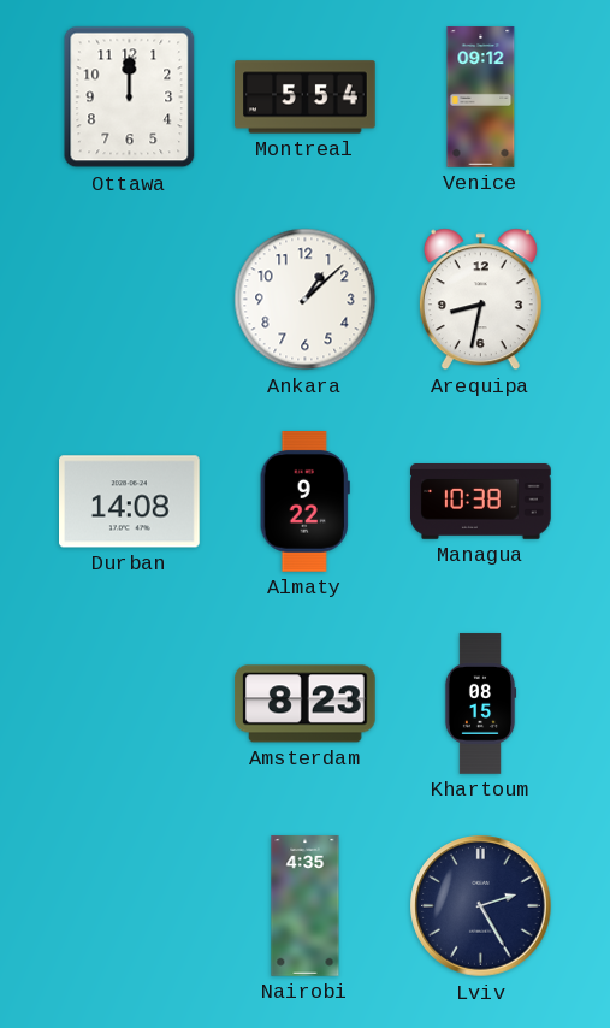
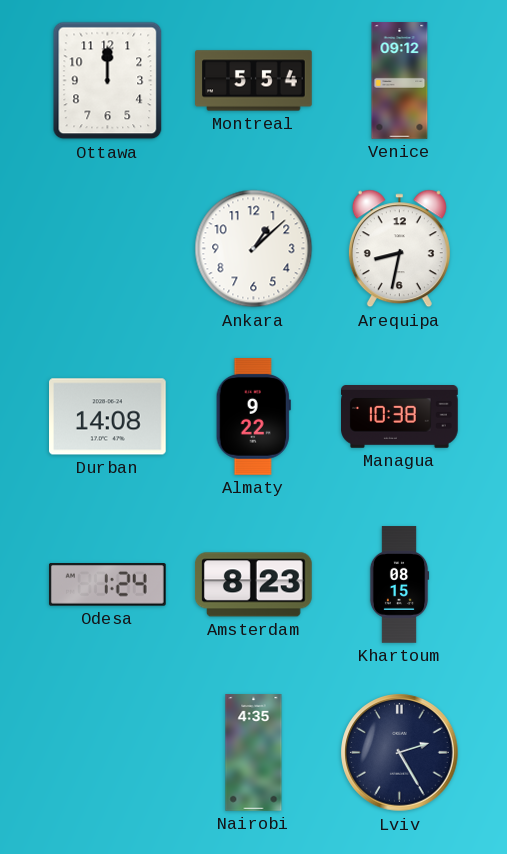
Odesa: none -> 1:24
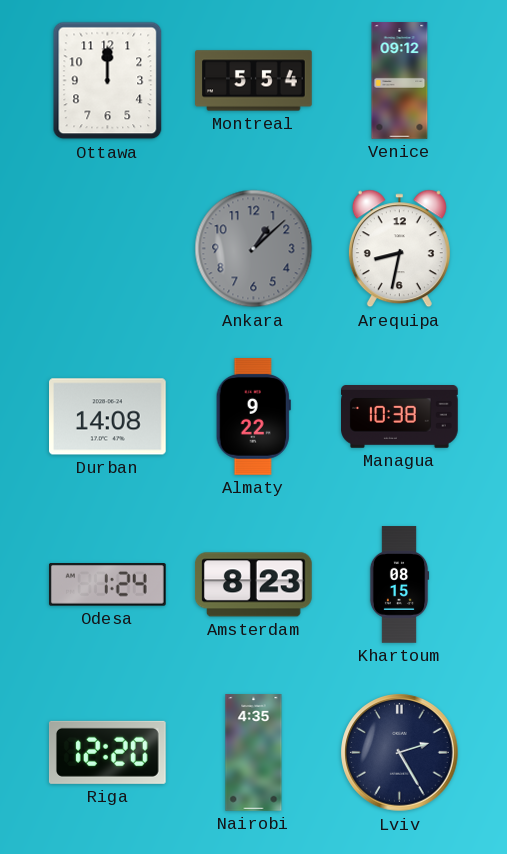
Ankara dial: white -> grey
Riga: none -> 12:20
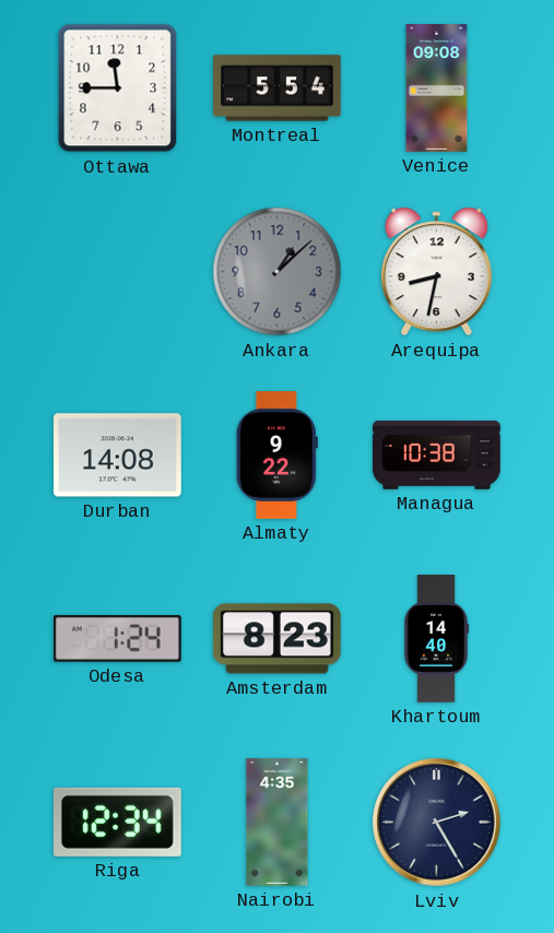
Ottawa: 12:00 -> 11:45
Venice: 09:12 -> 09:08
Khartoum: 08:15 -> 14:40
Riga: 12:20 -> 12:34
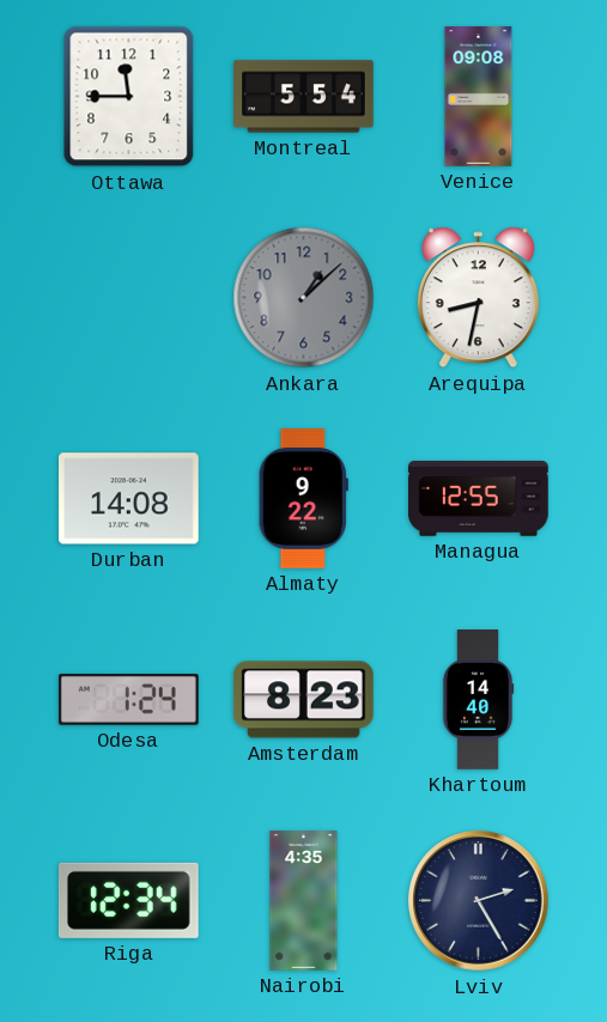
Managua: 10:38 -> 12:55
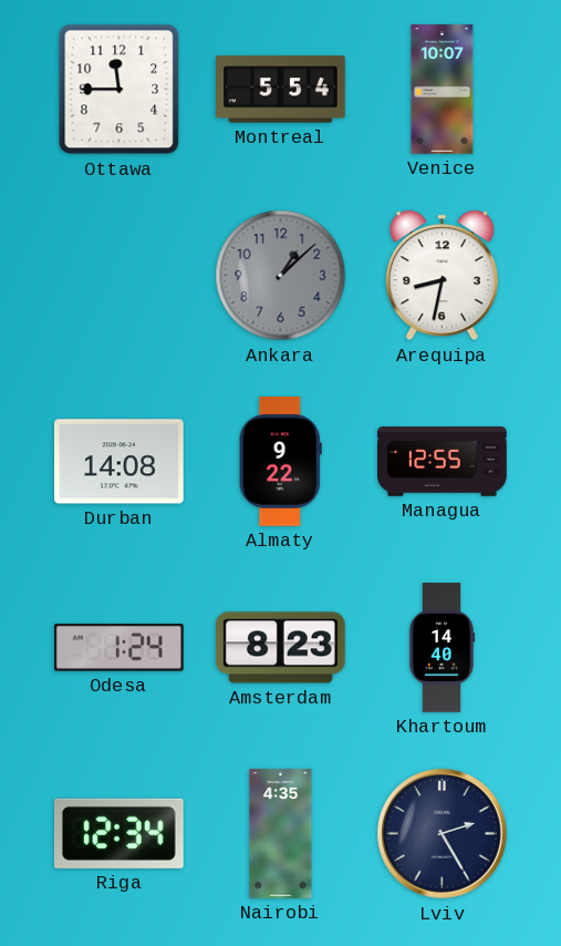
Venice: 09:08 -> 10:07
